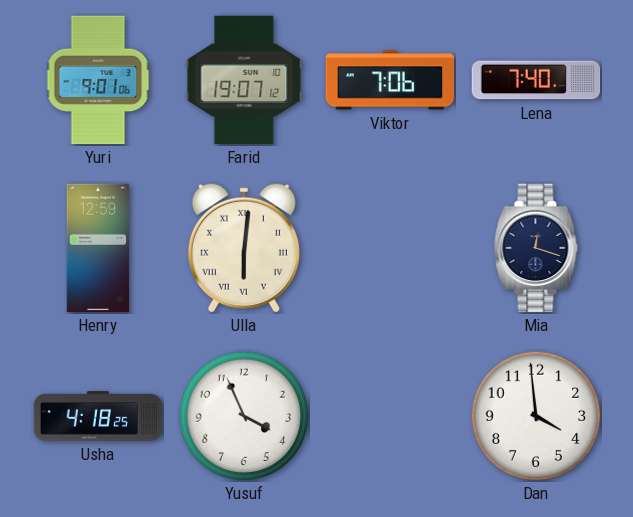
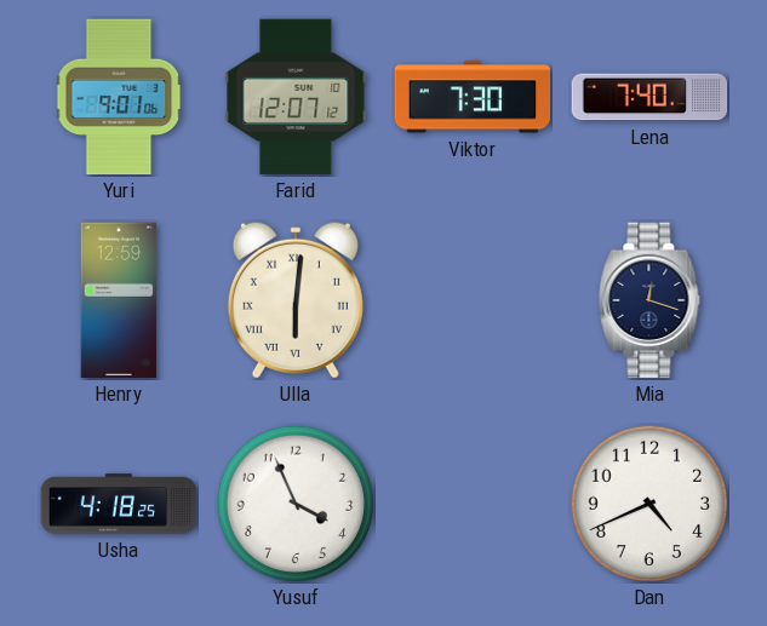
Farid: 19:07 -> 12:07
Viktor: 7:06 -> 7:30
Dan: 3:59 -> 4:41
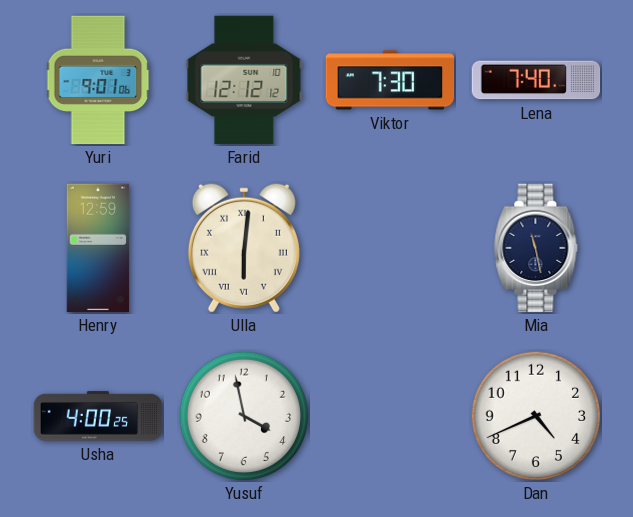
Farid: 12:07 -> 12:12
Mia: 12:18 -> 11:28
Usha: 4:18 -> 4:00
Yusuf: 3:56 -> 3:58
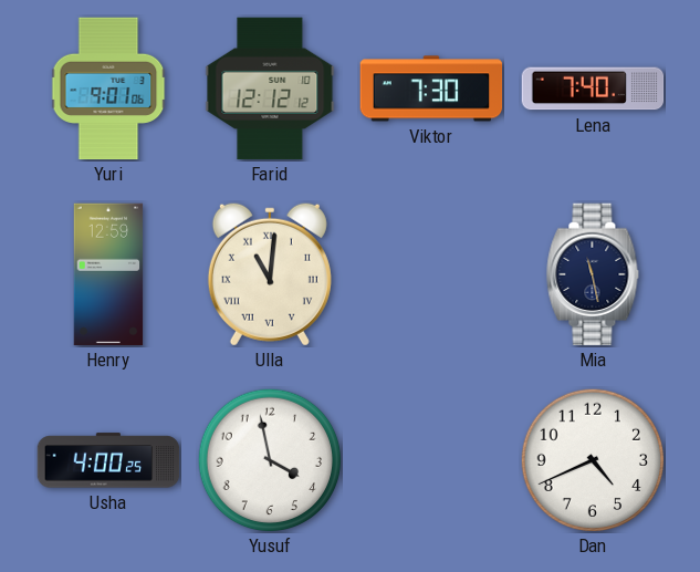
Ulla: 6:01 -> 11:01
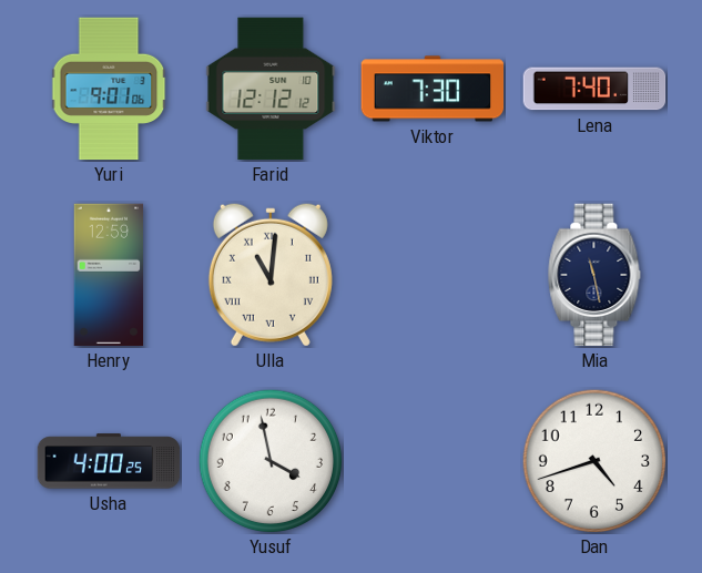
Dan: 4:41 -> 4:42
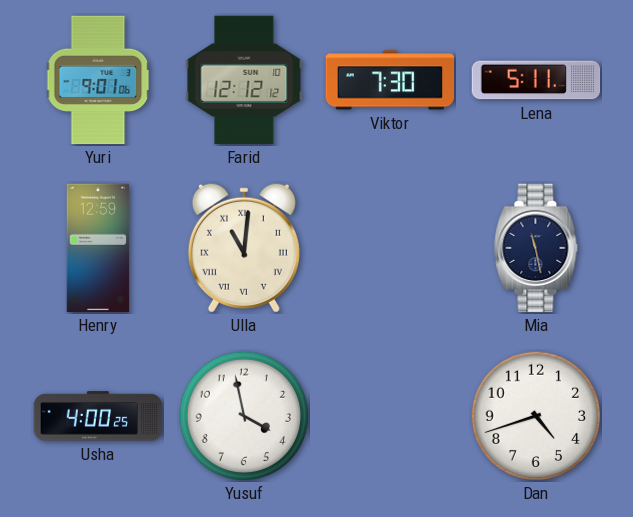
Lena: 7:40 -> 5:11
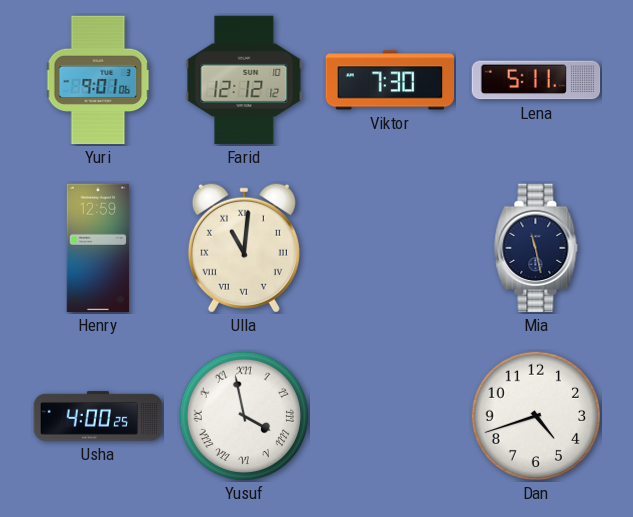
Yusuf numerals: Arabic -> Roman
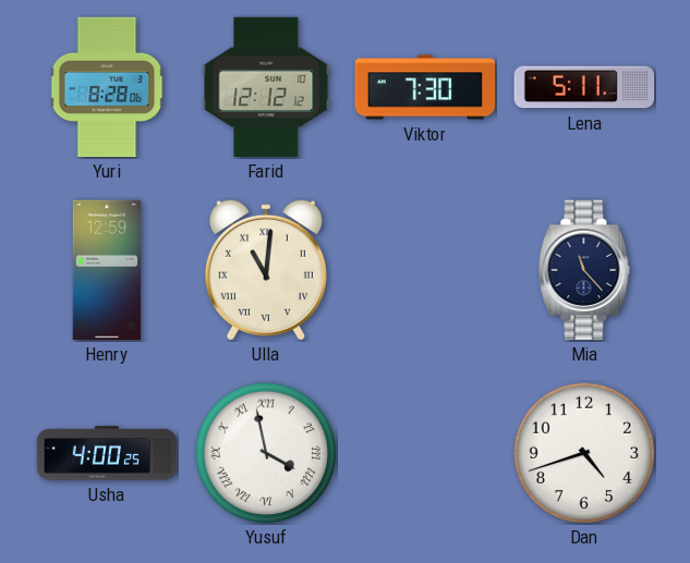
Yuri: 9:01 -> 8:28
Mia: 11:28 -> 11:23
